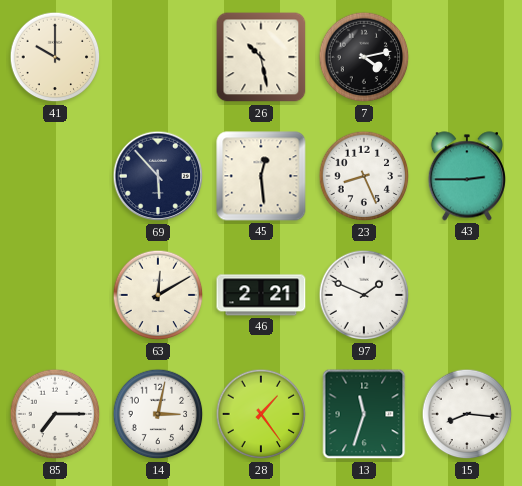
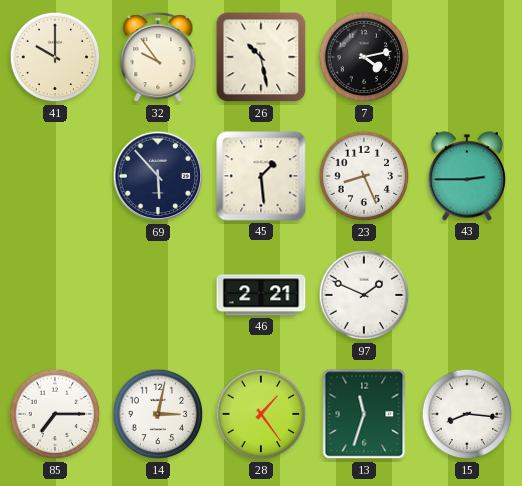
32: none -> 9:54
45: 12:29 -> 1:29
63: 12:10 -> none
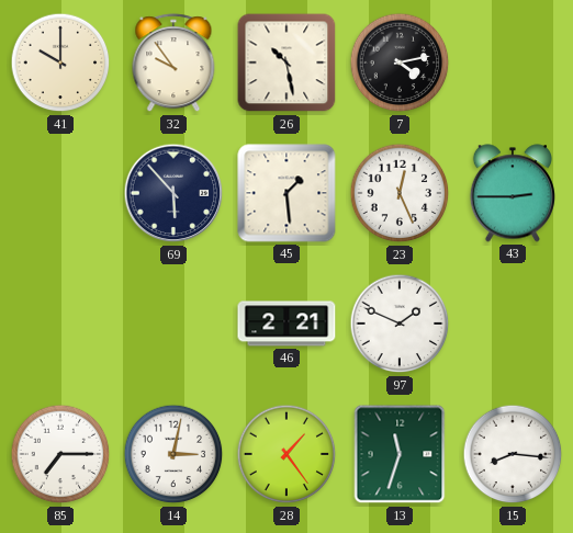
23: 8:26 -> 12:26
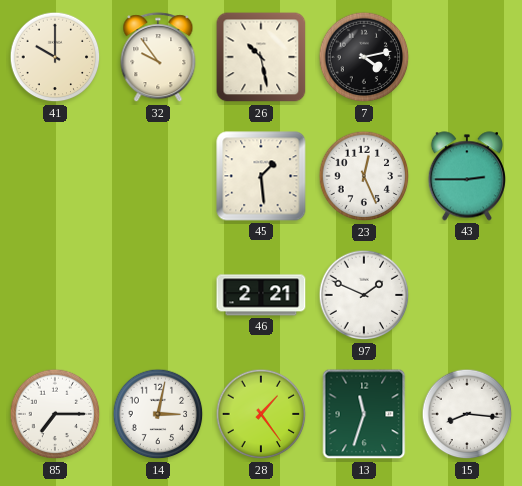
69: 5:53 -> none
